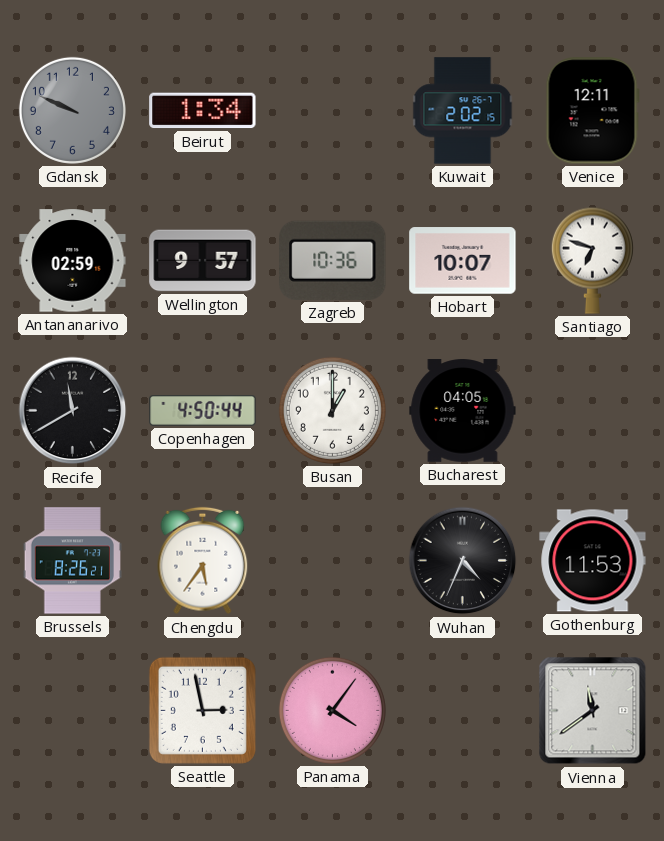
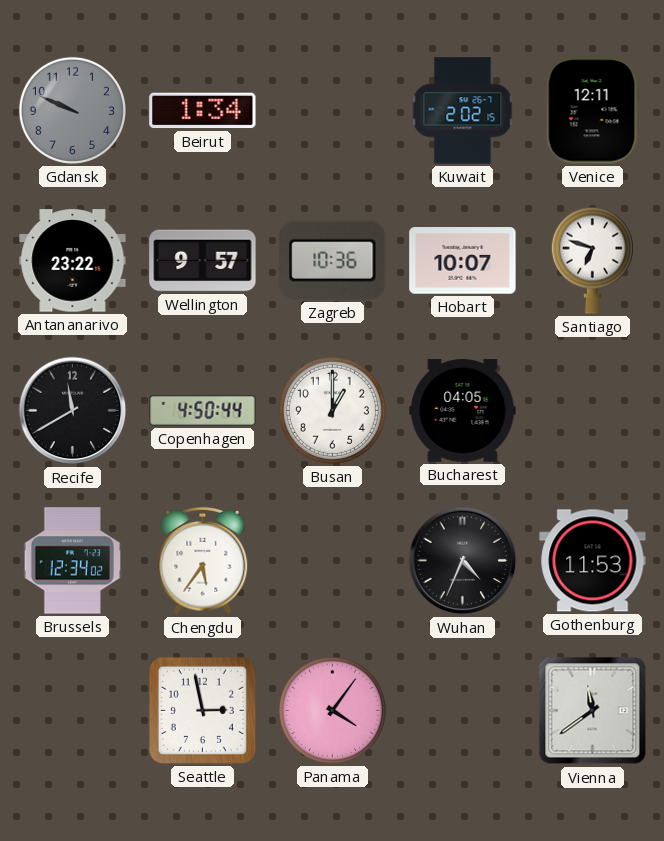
Antananarivo: 02:59 -> 23:22
Brussels: 8:26 -> 12:34
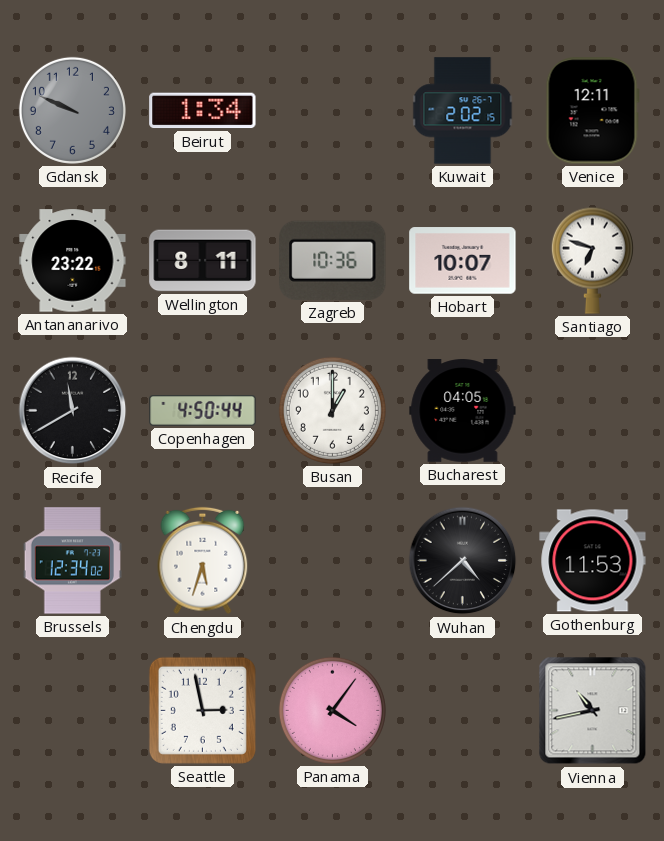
Wellington: 9:57 -> 8:11
Chengdu: 5:36 -> 5:33
Wuhan: 4:34 -> 4:38
Vienna: 11:39 -> 10:43
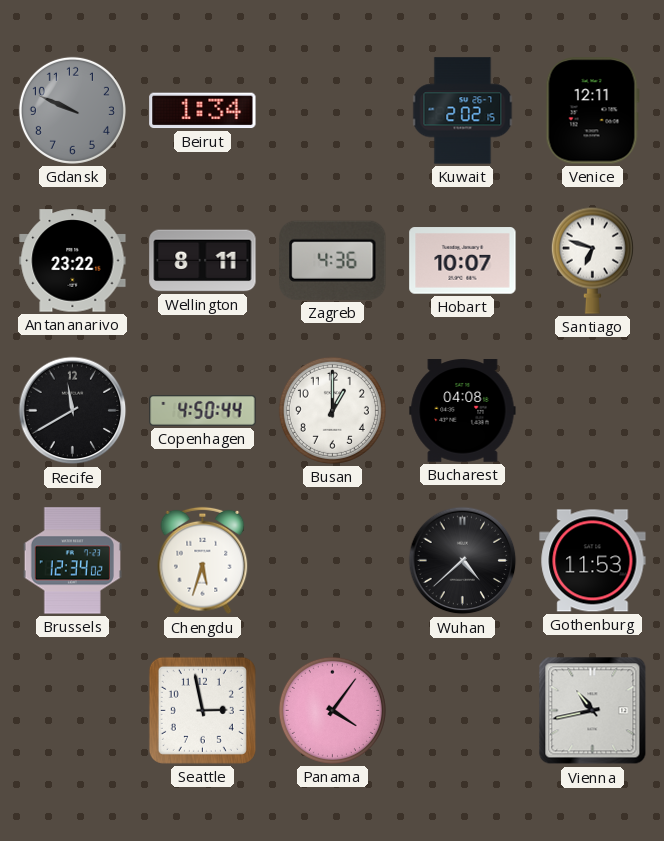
Zagreb: 10:36 -> 4:36
Bucharest: 04:05 -> 04:08
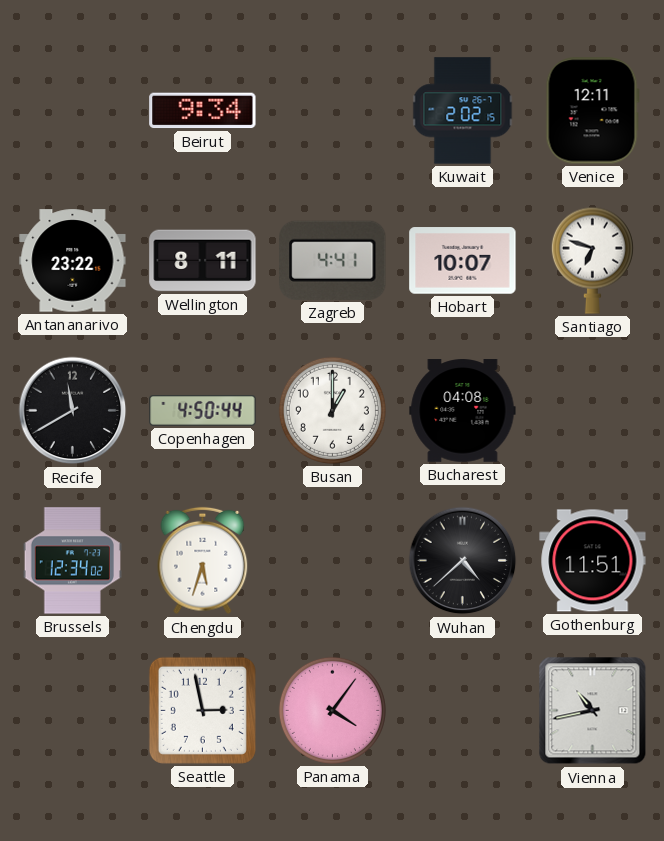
Gdansk: 9:49 -> none
Beirut: 1:34 -> 9:34
Zagreb: 4:36 -> 4:41
Gothenburg: 11:53 -> 11:51
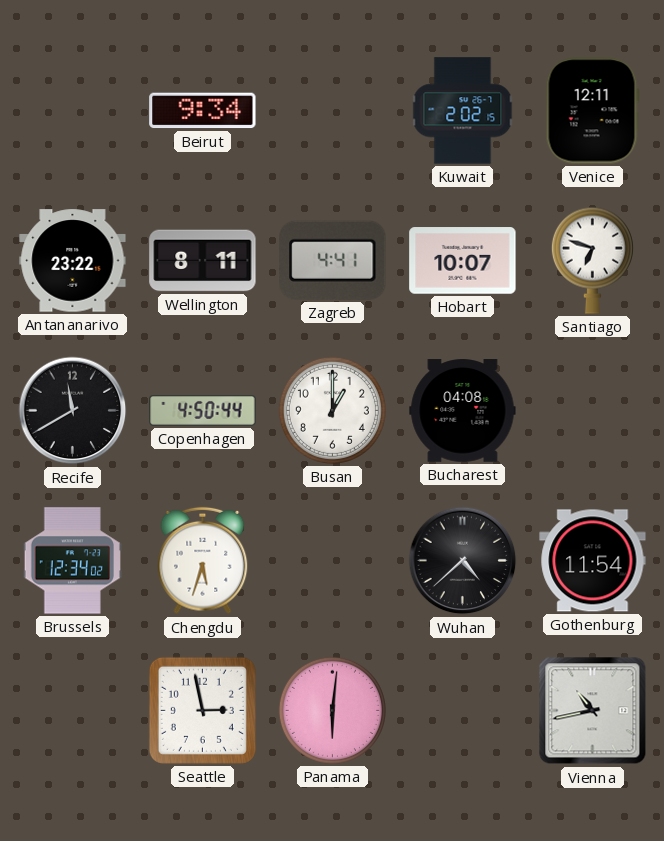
Gothenburg: 11:51 -> 11:54
Panama: 4:06 -> 6:01
